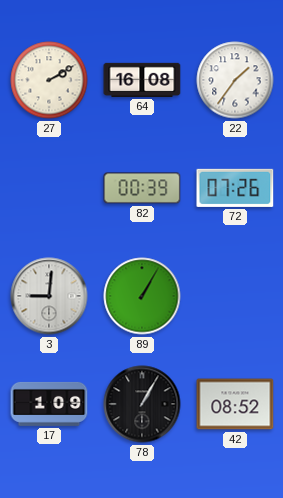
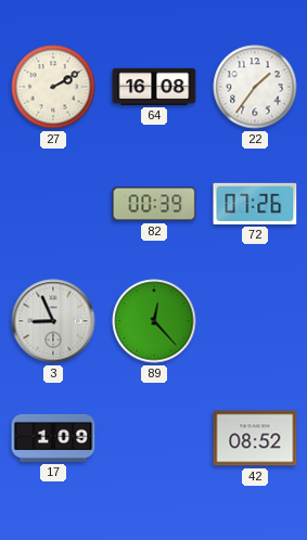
3: 9:01 -> 8:56
89: 1:05 -> 12:23
78: 1:05 -> none
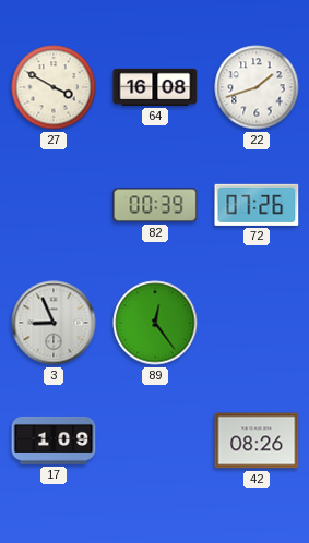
27: 2:10 -> 3:50
22: 1:36 -> 1:42
89: 12:23 -> 12:24
42: 08:52 -> 08:26
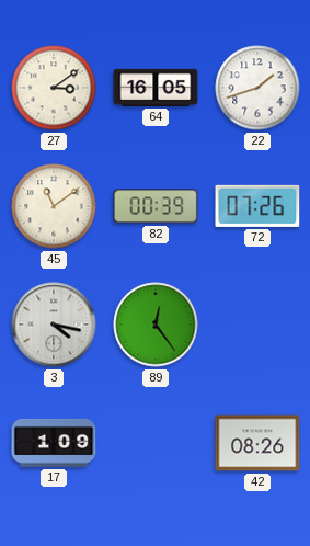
27: 3:50 -> 3:09
64: 16:08 -> 16:05
45: none -> 11:09
3: 8:56 -> 4:17
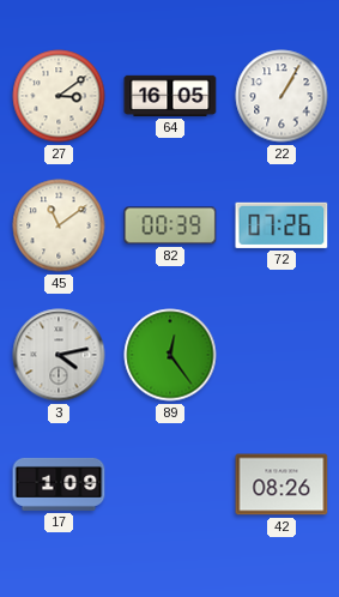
22: 1:42 -> 1:05
3: 4:17 -> 4:13
